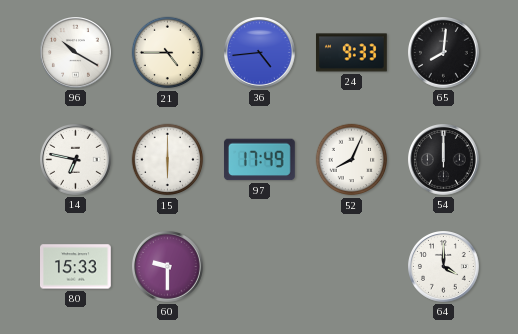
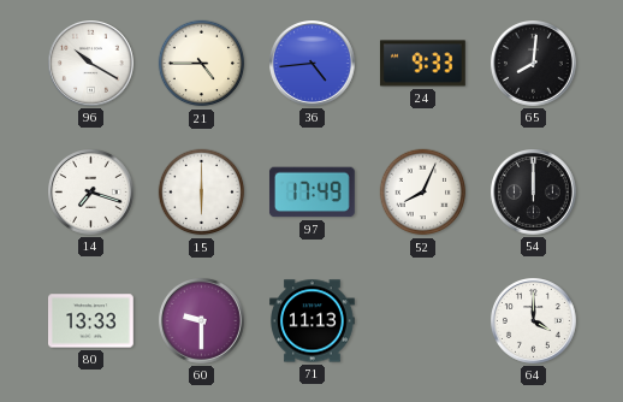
14: 6:47 -> 7:18
80: 15:33 -> 13:33
71: none -> 11:13
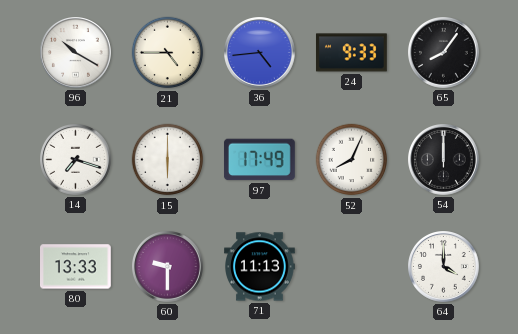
65: 8:01 -> 8:06
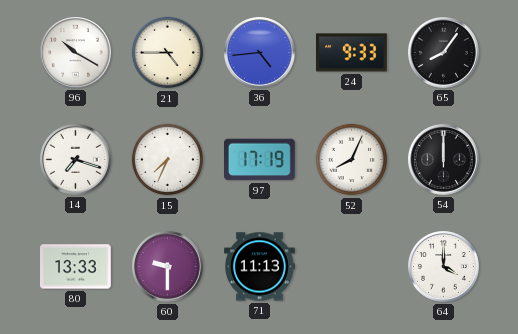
15: 6:00 -> 7:34
97: 17:49 -> 17:19
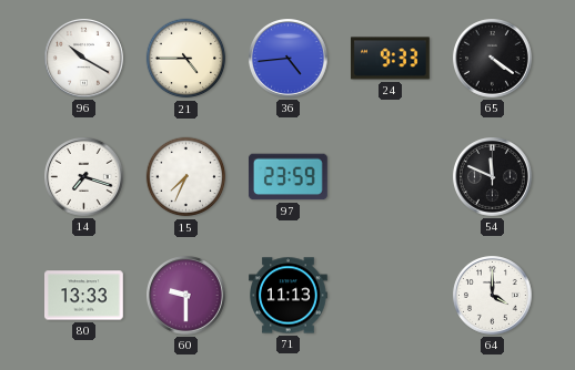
65: 8:06 -> 4:21
97: 17:19 -> 23:59
52: 8:04 -> none
54: 12:00 -> 11:49
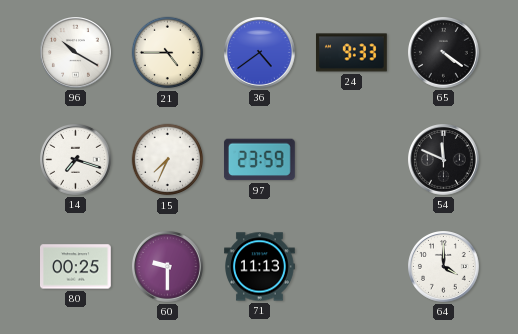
36: 4:44 -> 4:39
80: 13:33 -> 00:25
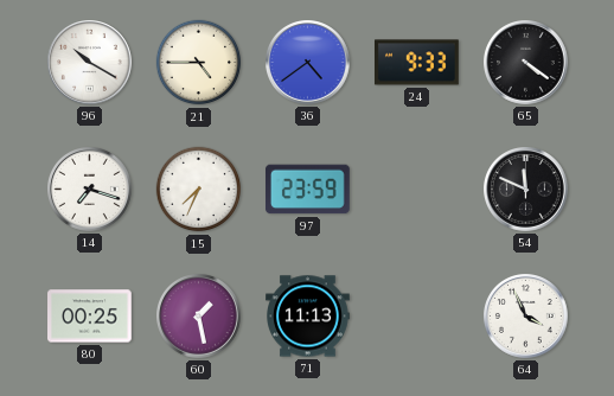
60: 9:30 -> 1:28
64: 4:00 -> 3:56
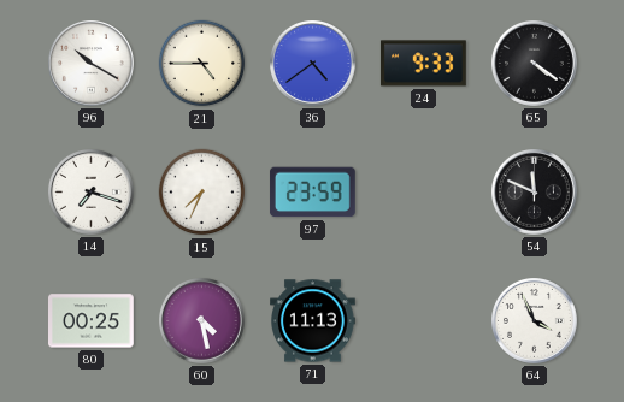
60: 1:28 -> 4:28
